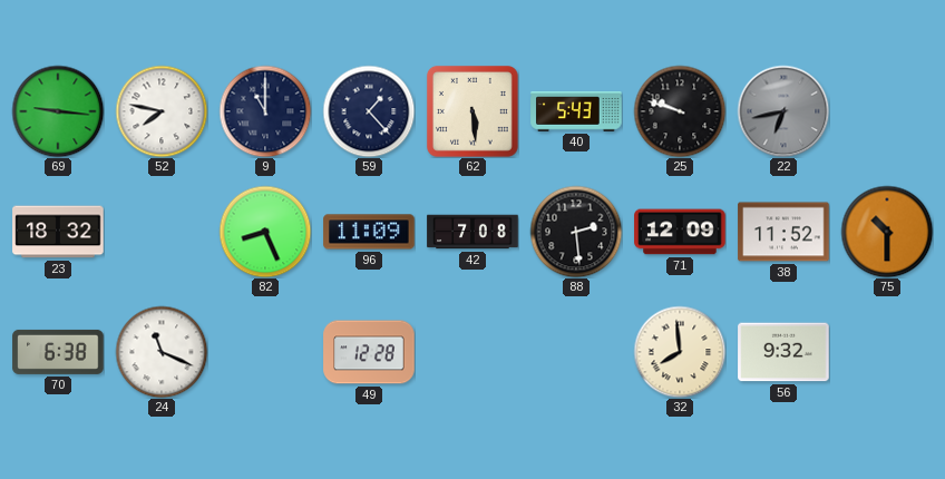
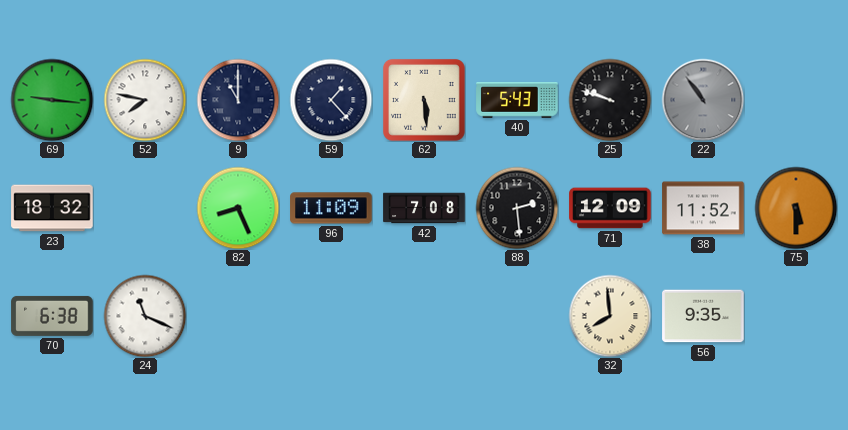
22: 6:43 -> 10:54
75: 10:30 -> 5:30
49: 12:28 -> none
56: 9:32 -> 9:35
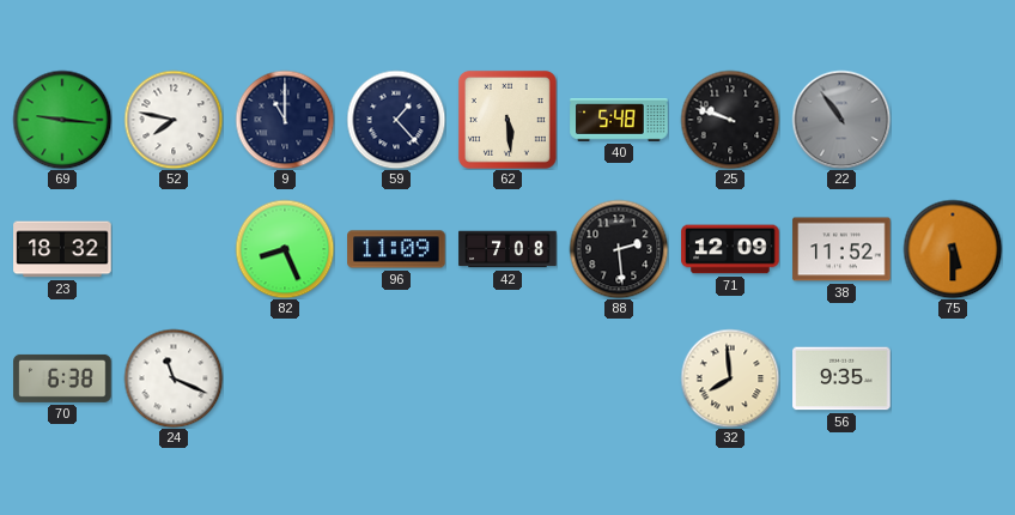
40: 5:43 -> 5:48
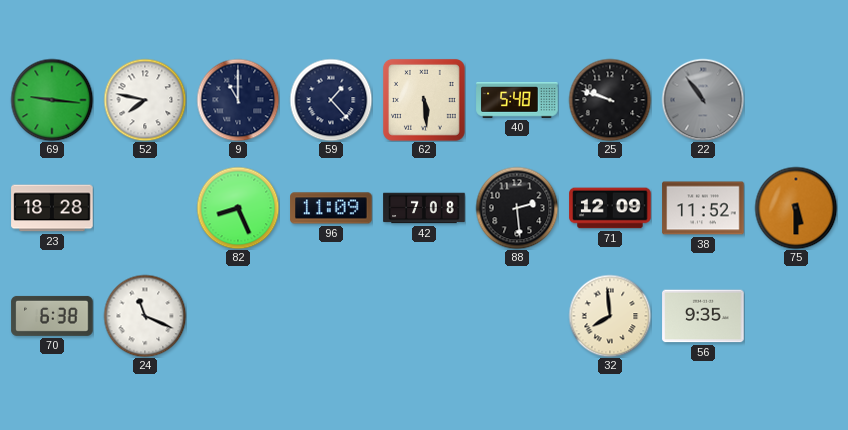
23: 18:32 -> 18:28
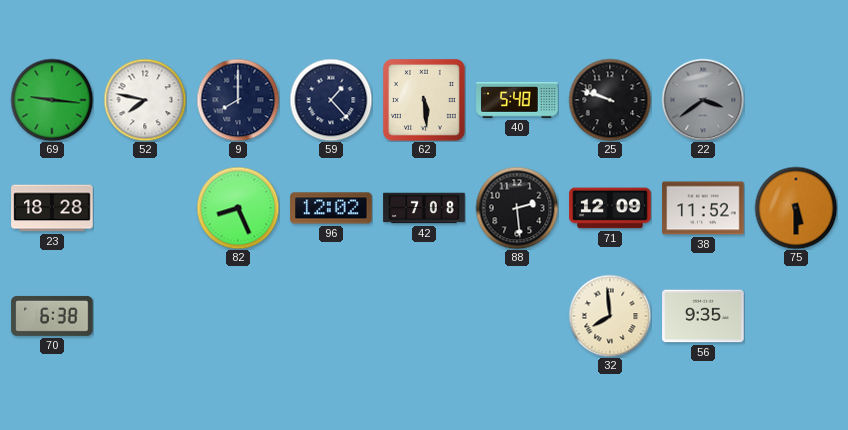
9: 11:00 -> 8:00
22: 10:54 -> 3:39
96: 11:09 -> 12:02
24: 11:19 -> none
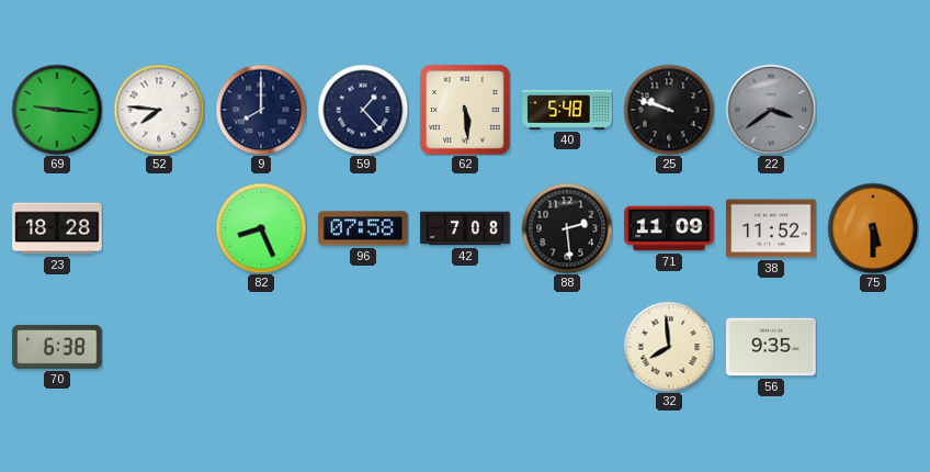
52: 7:47 -> 7:46
96: 12:02 -> 07:58
71: 12:09 -> 11:09
